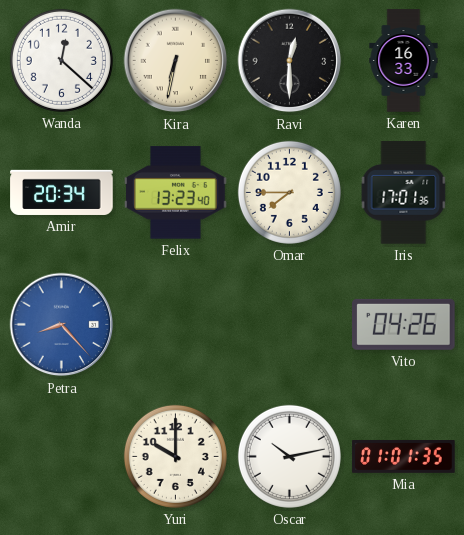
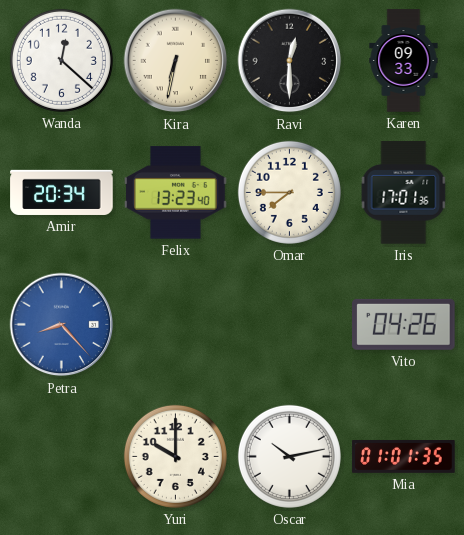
Karen: 16:33 -> 09:33
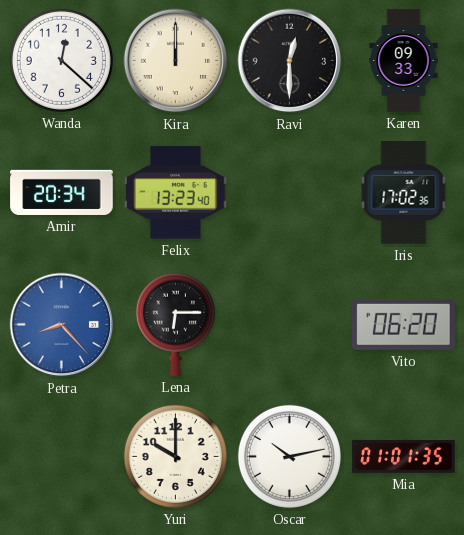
Kira: 6:32 -> 12:00
Omar: 7:45 -> none
Iris: 17:01 -> 17:02
Lena: none -> 6:15
Vito: 04:26 -> 06:20
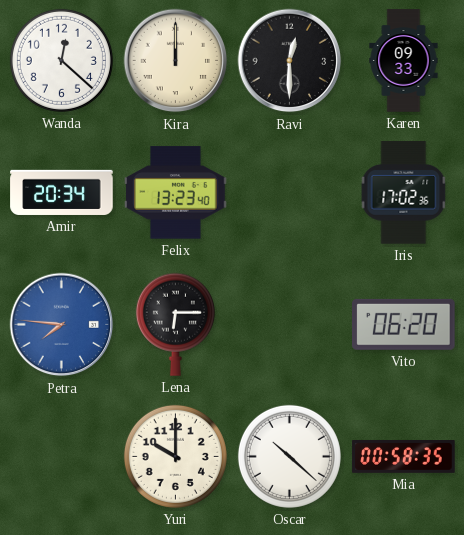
Petra: 8:23 -> 7:46
Oscar: 10:13 -> 10:22
Mia: 01:01 -> 00:58
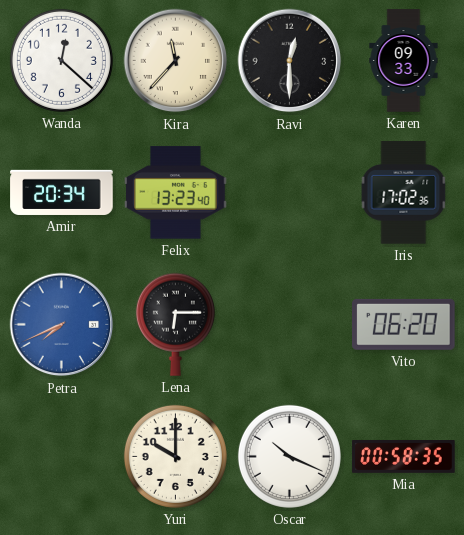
Kira: 12:00 -> 11:37
Petra: 7:46 -> 7:41
Oscar: 10:22 -> 10:19
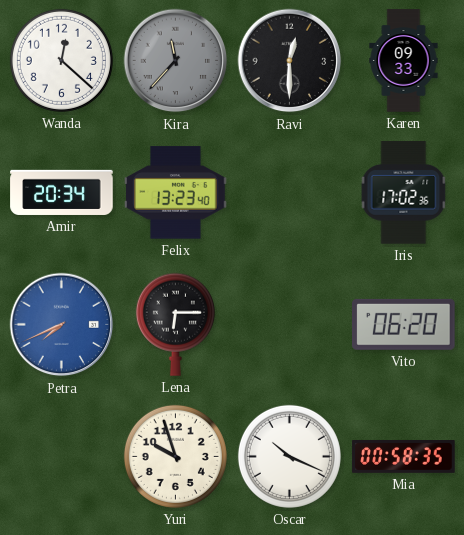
Kira dial: cream -> grey
Yuri: 10:00 -> 9:57
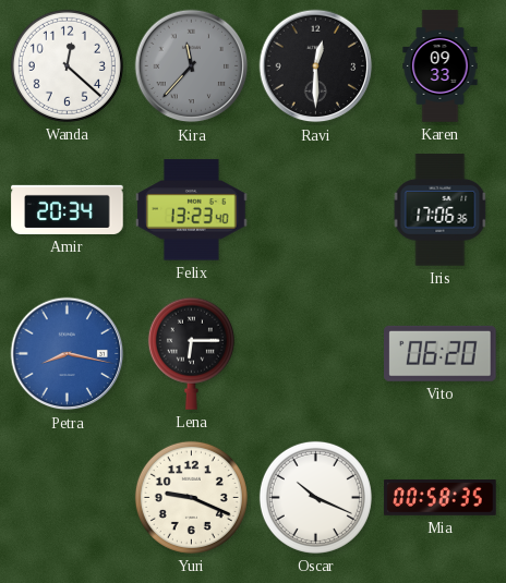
Iris: 17:02 -> 17:06
Petra: 7:41 -> 8:17
Yuri: 9:57 -> 9:19
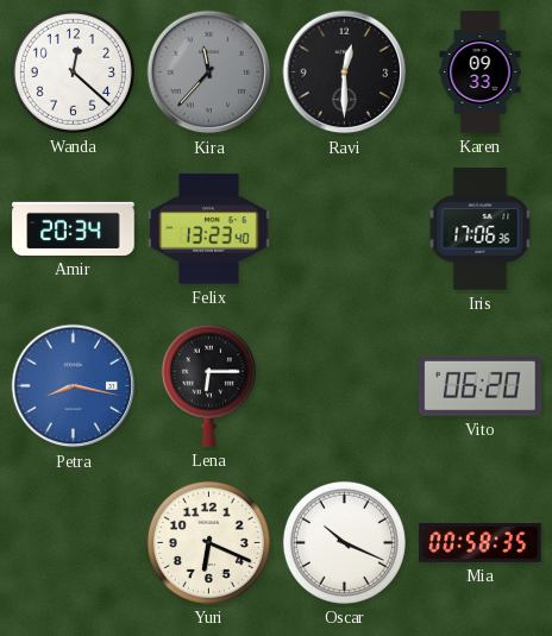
Yuri: 9:19 -> 6:19
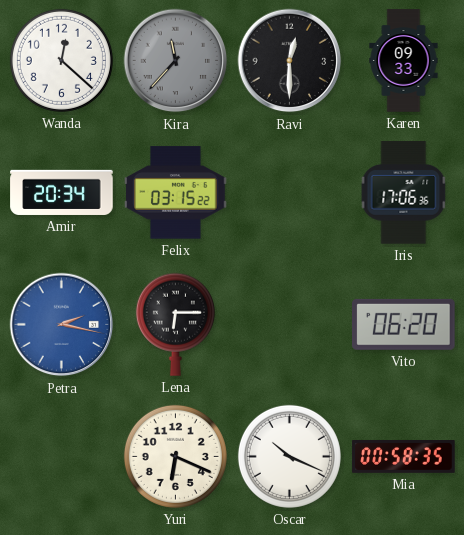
Felix: 13:23 -> 03:15
Petra: 8:17 -> 2:17
